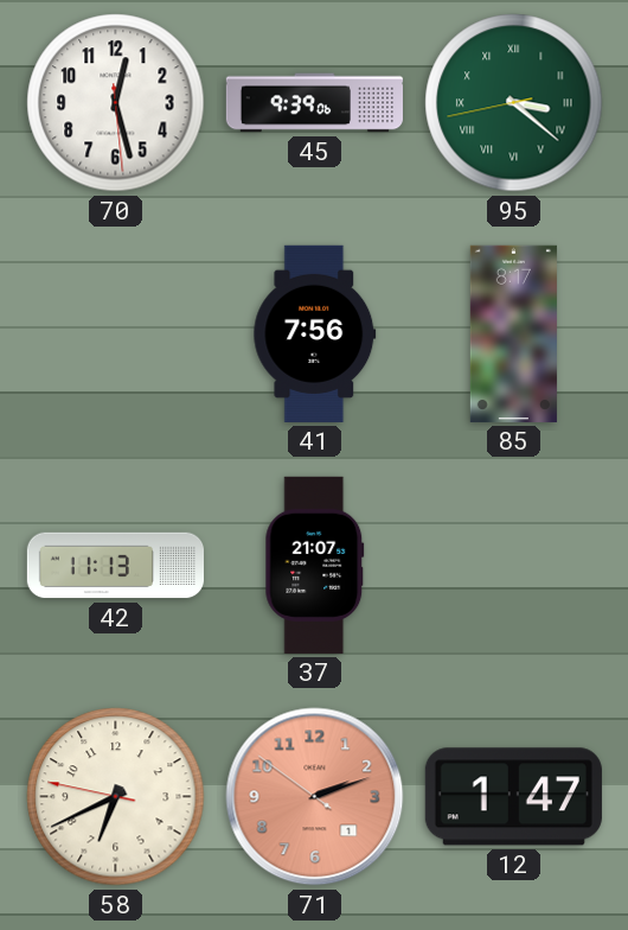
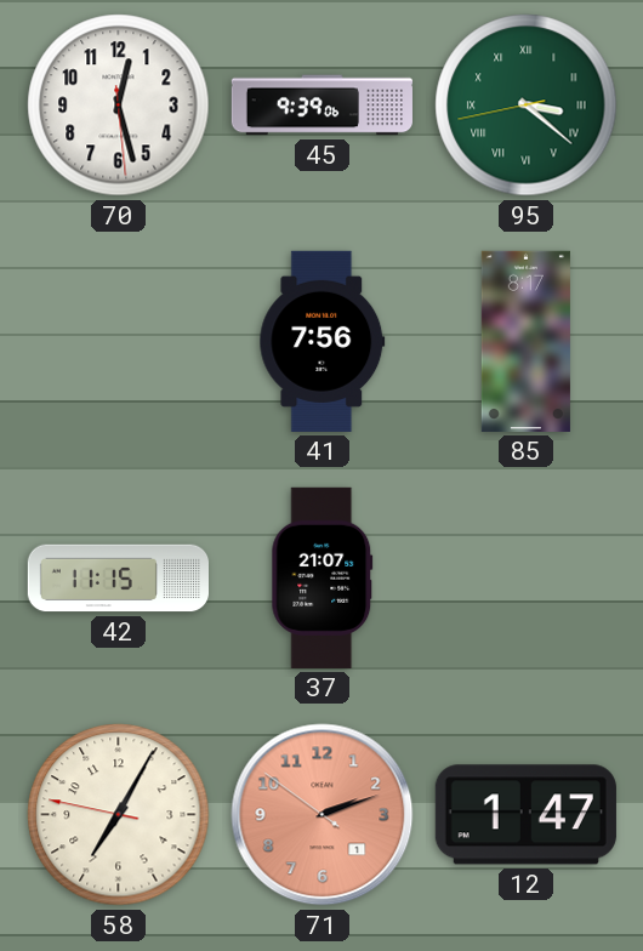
42: 11:13 -> 11:15
58: 6:40 -> 7:04
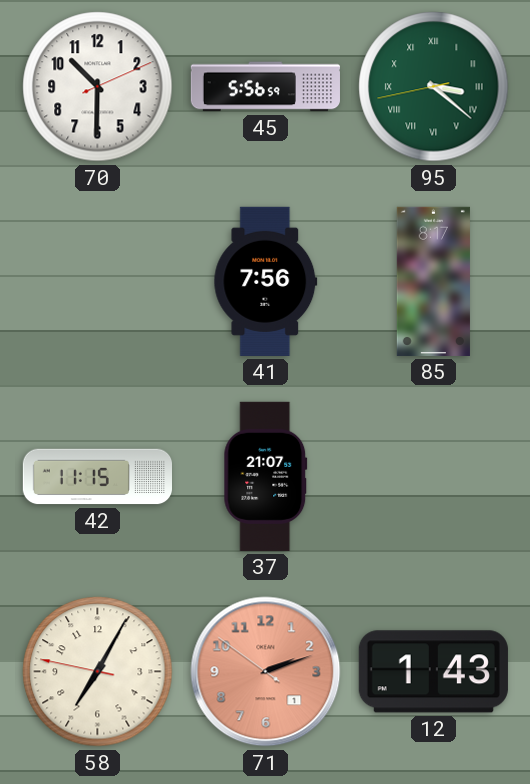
70: 12:27 -> 10:30
45: 9:39 -> 5:56
12: 1:47 -> 1:43
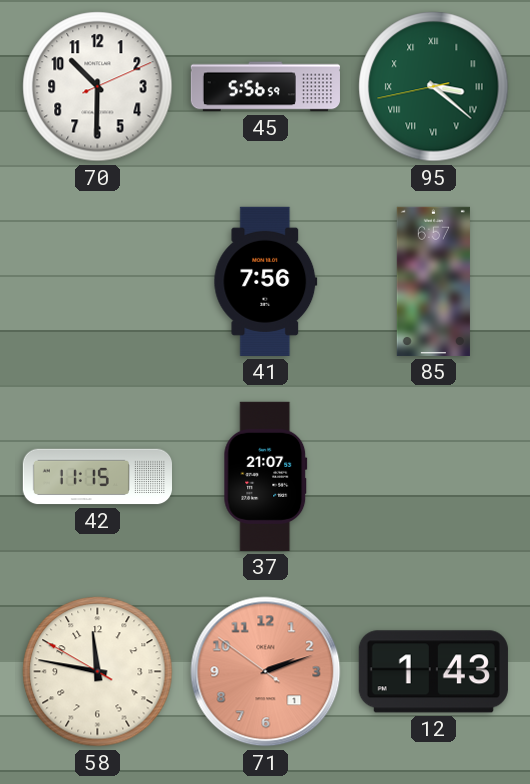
85: 8:17 -> 6:57
58: 7:04 -> 11:46
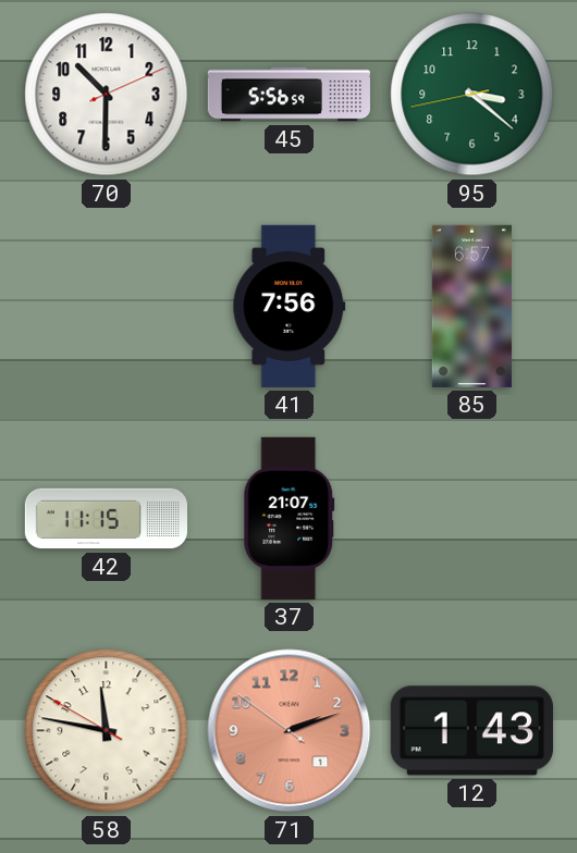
95 numerals: Roman -> Arabic
